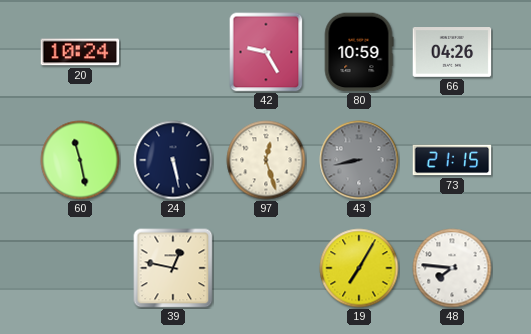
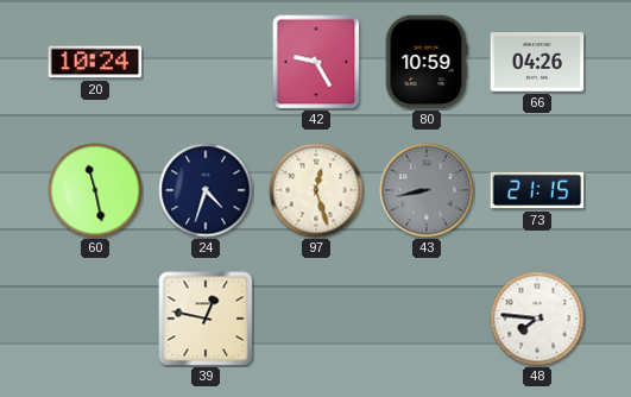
24: 5:28 -> 4:33
19: 7:05 -> none
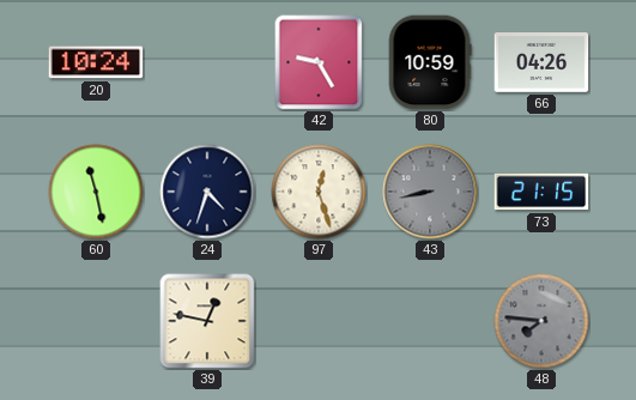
48 dial: white -> grey
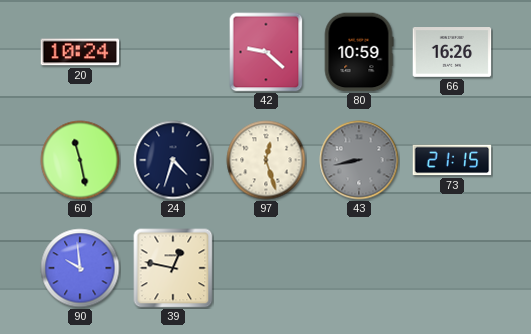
42: 9:25 -> 9:22
66: 04:26 -> 16:26
90: none -> 9:59
48: 7:46 -> none
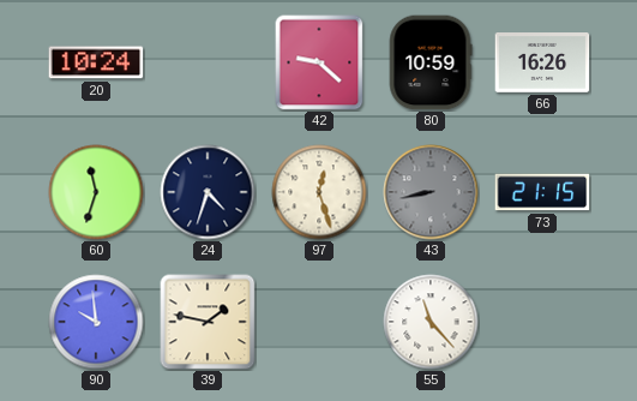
60: 11:28 -> 11:33
39: 12:47 -> 1:47
55: none -> 11:23
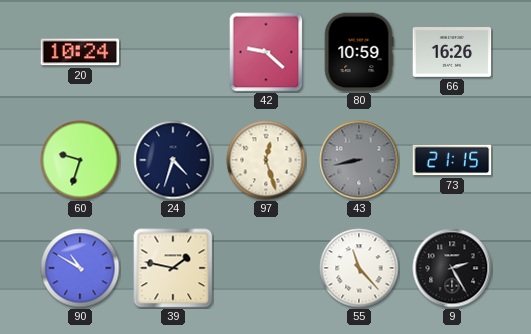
60: 11:33 -> 9:33
90: 9:59 -> 10:50
9: none -> 2:25
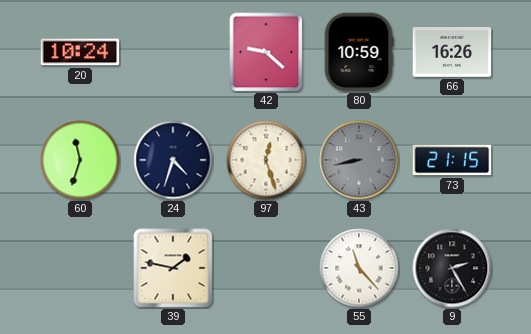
60: 9:33 -> 11:33
90: 10:50 -> none
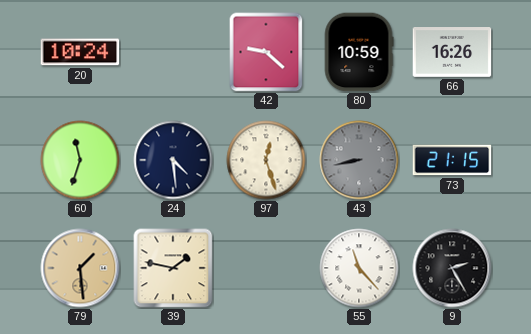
24: 4:33 -> 4:29
79: none -> 1:29
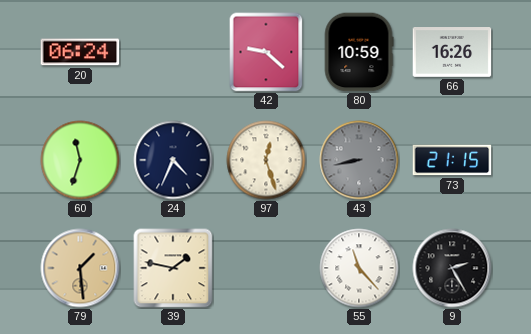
20: 10:24 -> 06:24
24: 4:29 -> 4:34
